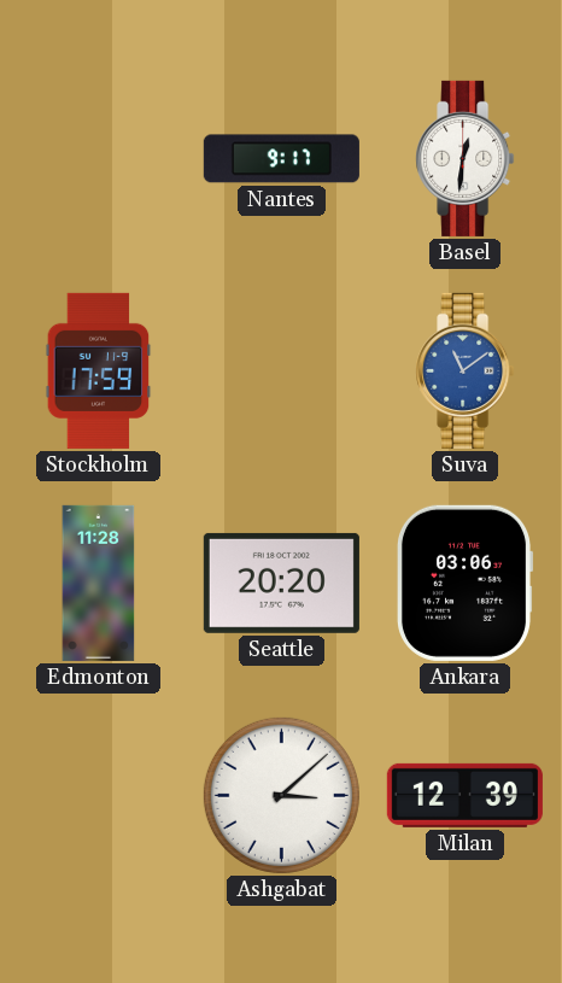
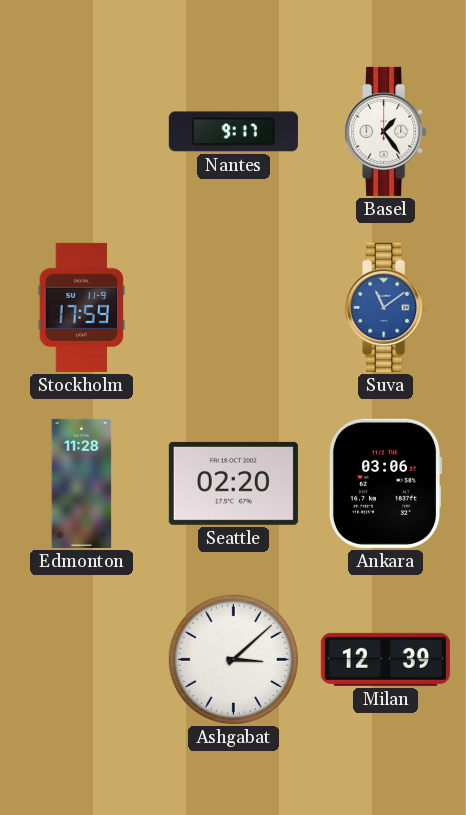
Basel: 12:31 -> 1:24
Seattle: 20:20 -> 02:20
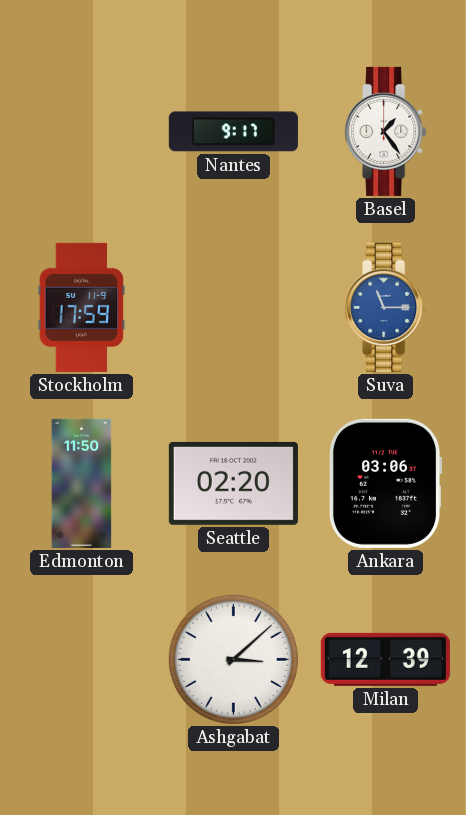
Suva: 11:09 -> 11:15
Edmonton: 11:28 -> 11:50
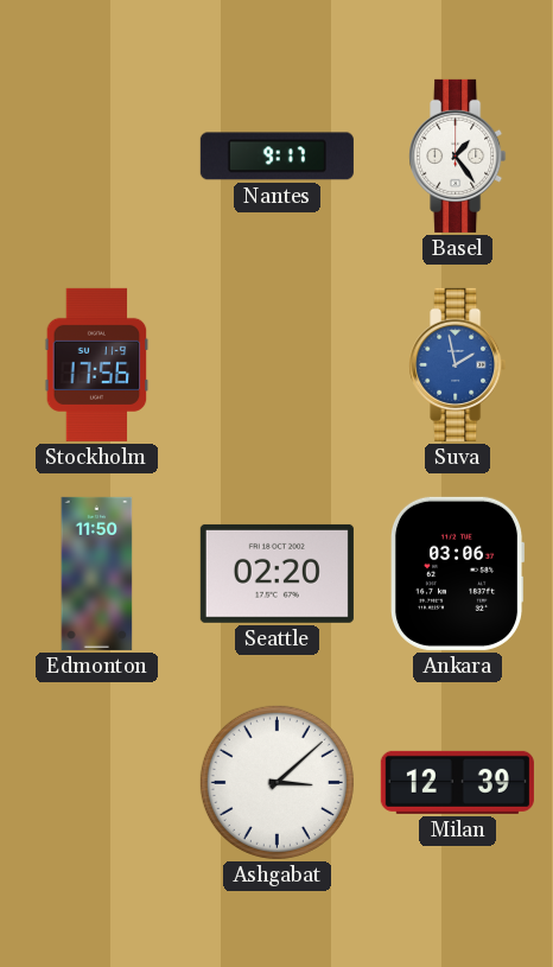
Stockholm: 17:59 -> 17:56
Suva: 11:15 -> 1:58
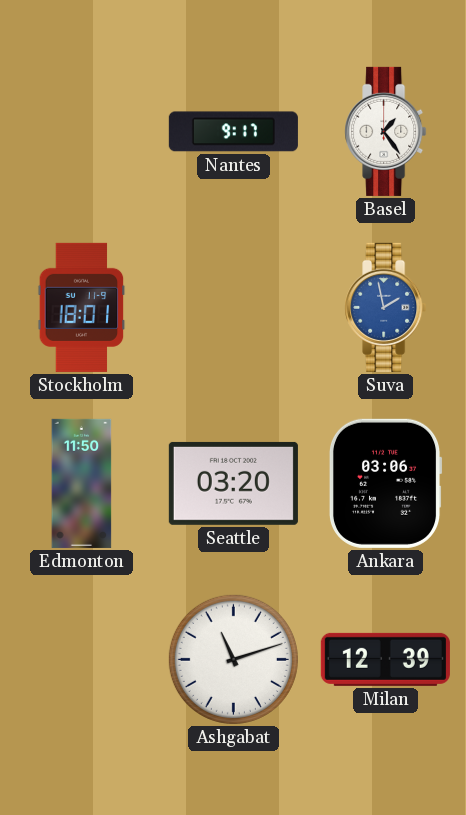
Stockholm: 17:56 -> 18:01
Seattle: 02:20 -> 03:20
Ashgabat: 3:08 -> 11:12
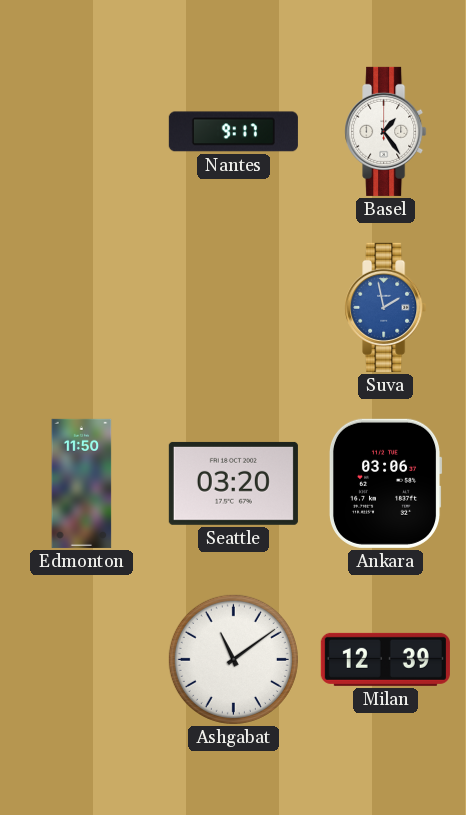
Stockholm: 18:01 -> none
Ashgabat: 11:12 -> 11:09
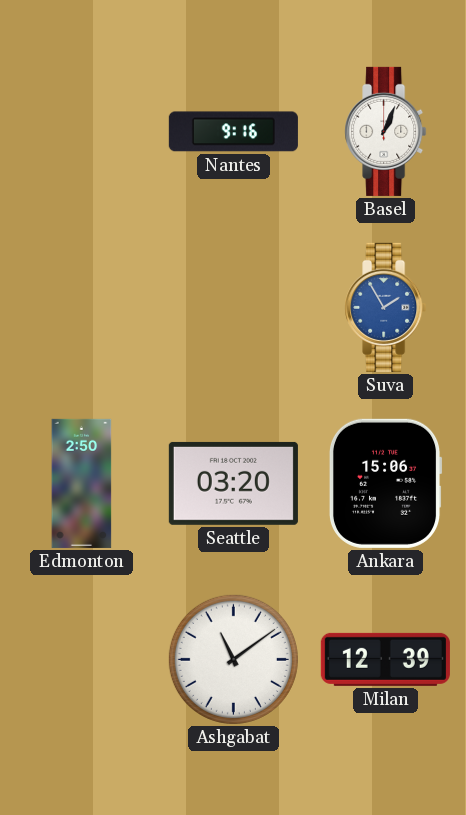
Nantes: 9:17 -> 9:16
Basel: 1:24 -> 1:04
Suva: 1:58 -> 1:55
Edmonton: 11:50 -> 2:50
Ankara: 03:06 -> 15:06
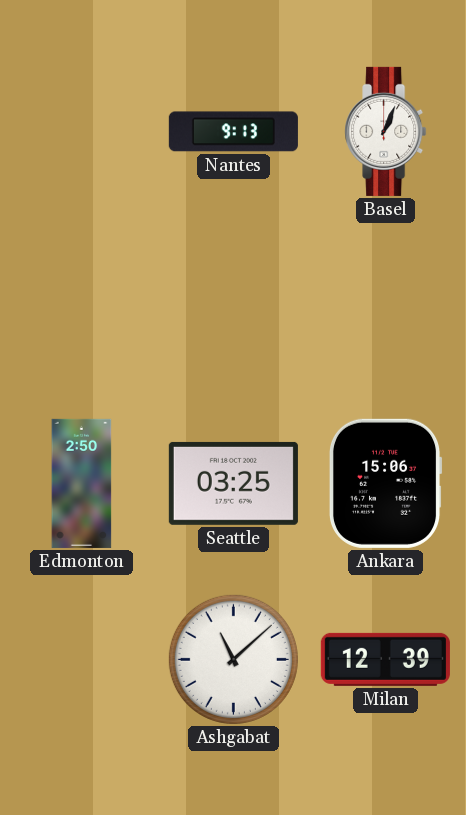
Nantes: 9:16 -> 9:13
Suva: 1:55 -> none
Seattle: 03:20 -> 03:25
Ashgabat: 11:09 -> 11:08
